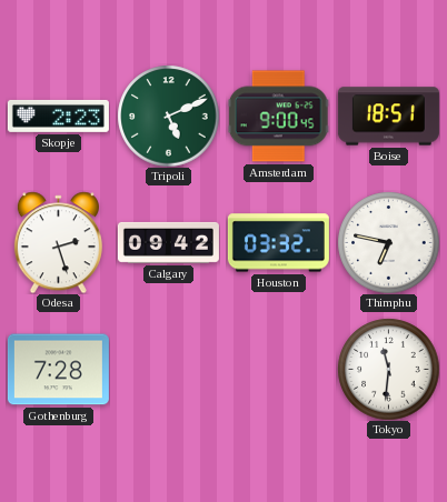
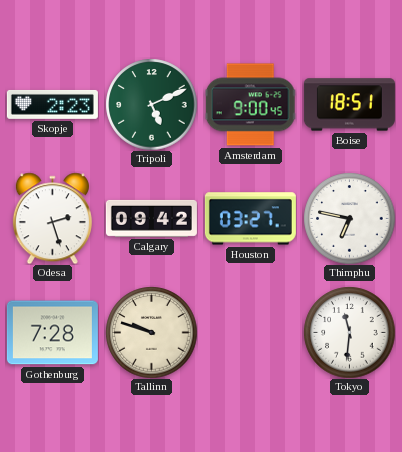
Houston: 03:32 -> 03:27
Tallinn: none -> 9:48
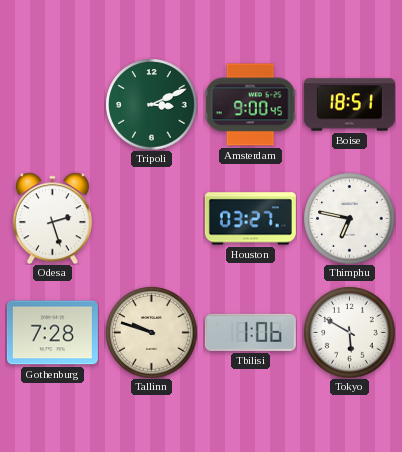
Skopje: 2:23 -> none
Tripoli: 5:11 -> 3:11
Calgary: 09:42 -> none
Tbilisi: none -> 1:06
Tokyo: 11:31 -> 5:50
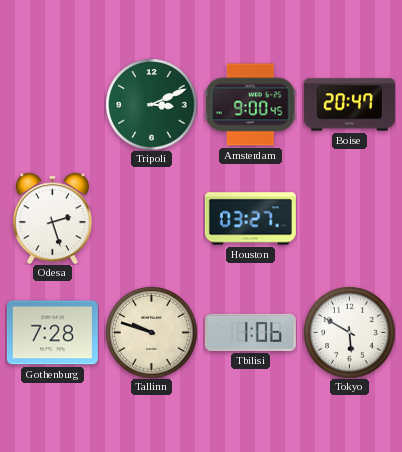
Boise: 18:51 -> 20:47
Thimphu: 6:47 -> none
